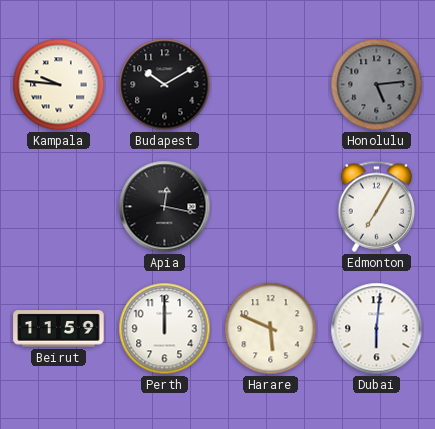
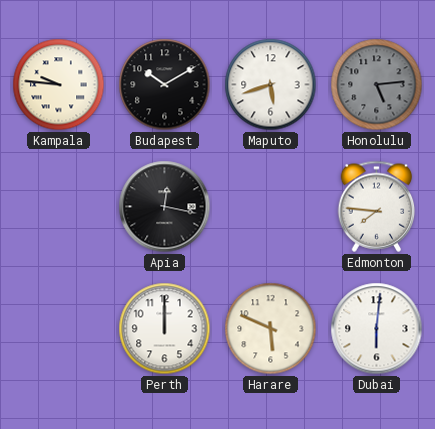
Maputo: none -> 5:42
Edmonton: 7:05 -> 7:46
Beirut: 11:59 -> none
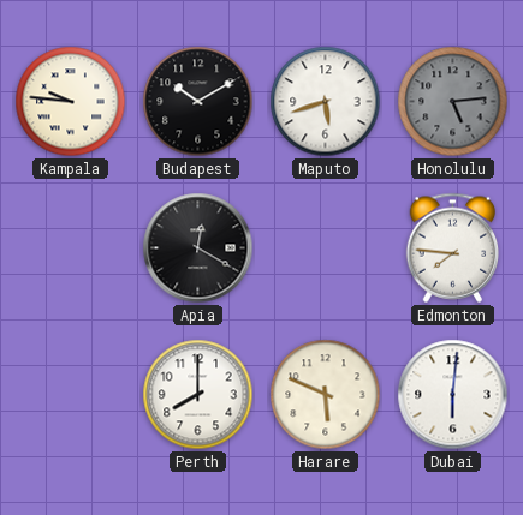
Apia: 12:17 -> 12:20
Perth: 12:00 -> 8:00
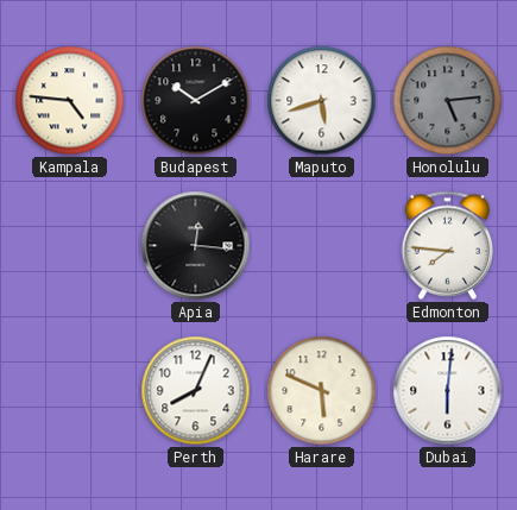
Kampala: 9:46 -> 4:46
Apia: 12:20 -> 12:16
Perth: 8:00 -> 8:04
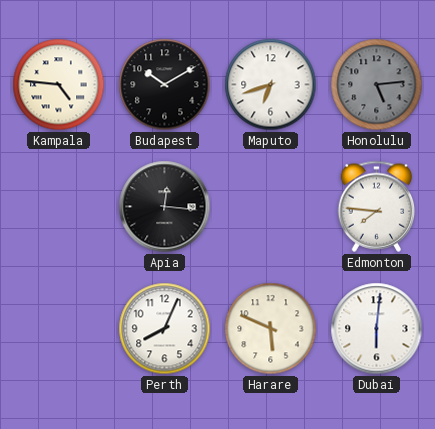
Maputo: 5:42 -> 6:42
